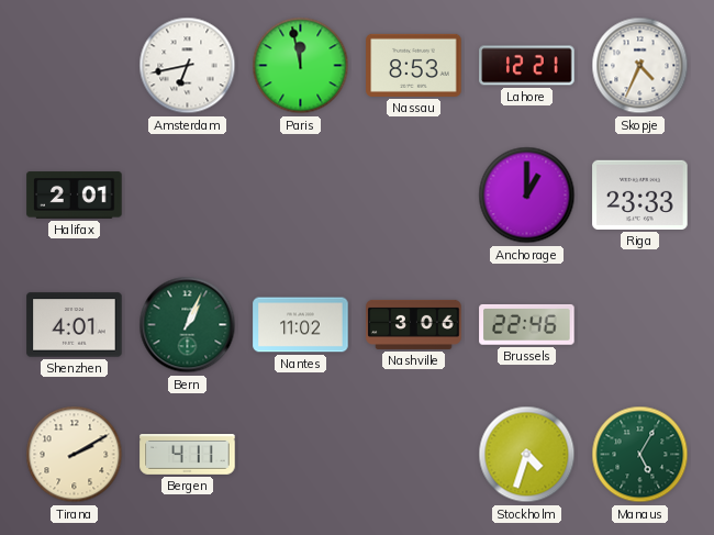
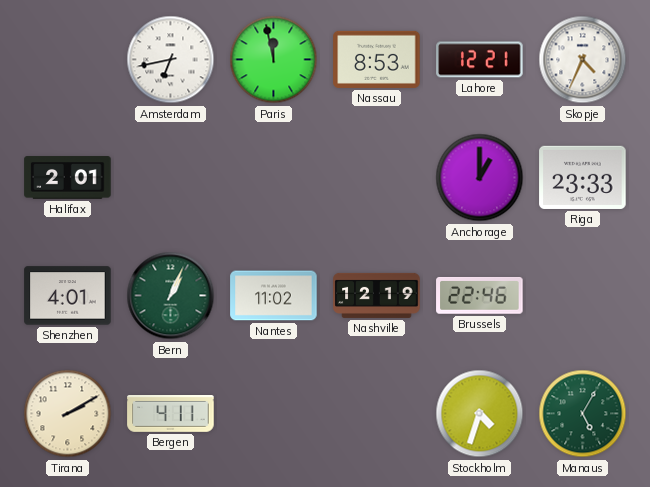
Nashville: 3:06 -> 12:19
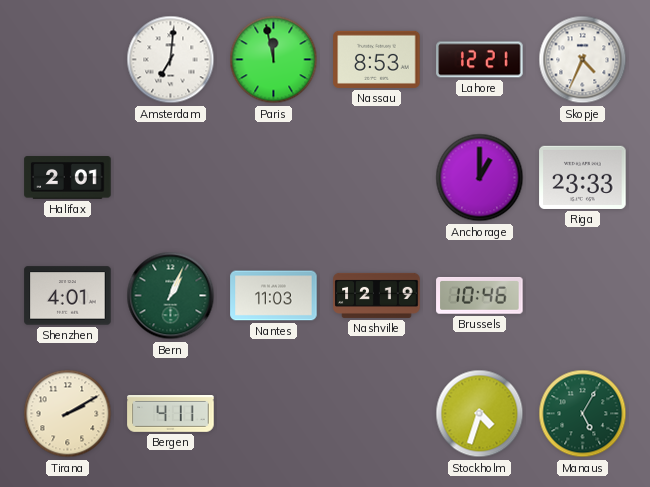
Amsterdam: 6:43 -> 7:01
Nantes: 11:02 -> 11:03
Brussels: 22:46 -> 10:46
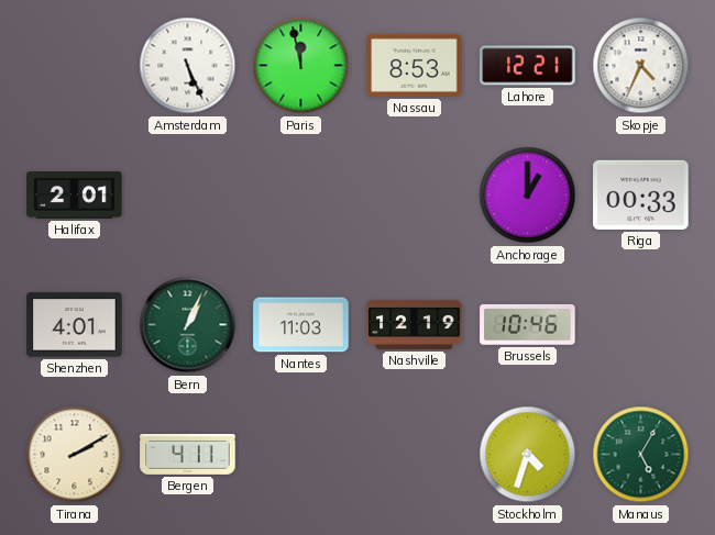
Amsterdam: 7:01 -> 5:26
Riga: 23:33 -> 00:33
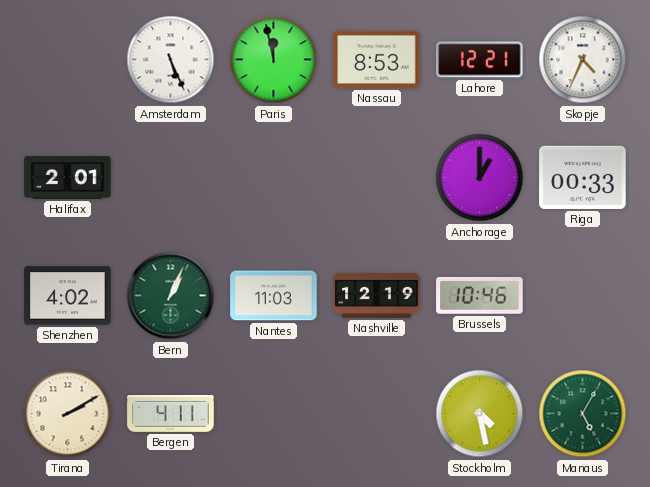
Shenzhen: 4:01 -> 4:02
Stockholm: 4:33 -> 4:28
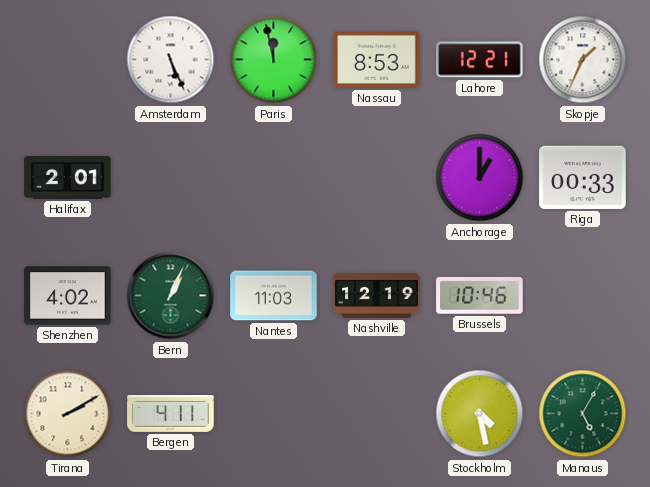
Skopje: 4:34 -> 1:34
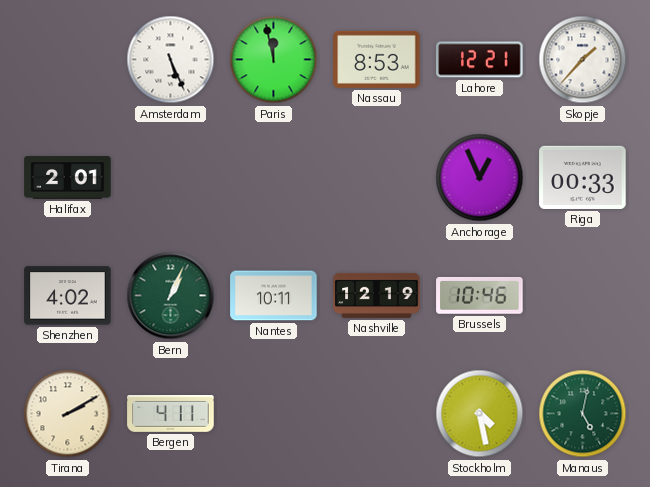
Skopje: 1:34 -> 1:37
Anchorage: 1:00 -> 12:56
Nantes: 11:03 -> 10:11
Manaus: 5:05 -> 5:02
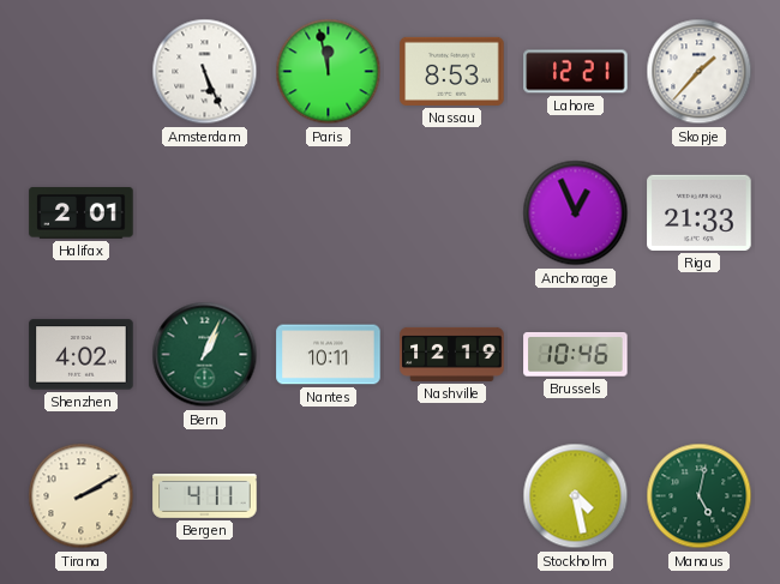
Riga: 00:33 -> 21:33
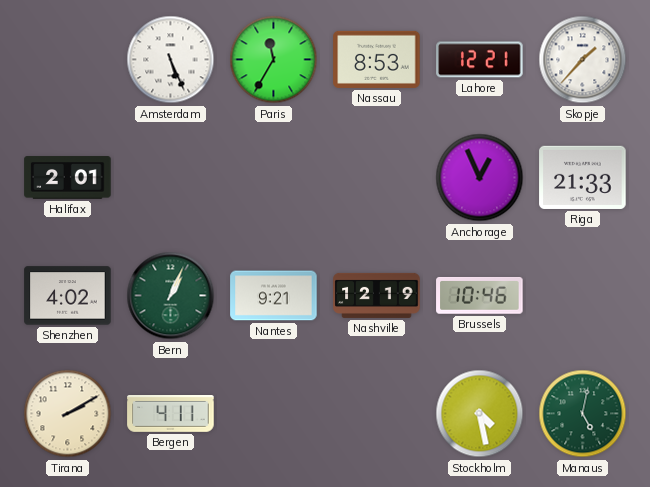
Paris: 11:58 -> 11:35
Nantes: 10:11 -> 9:21
